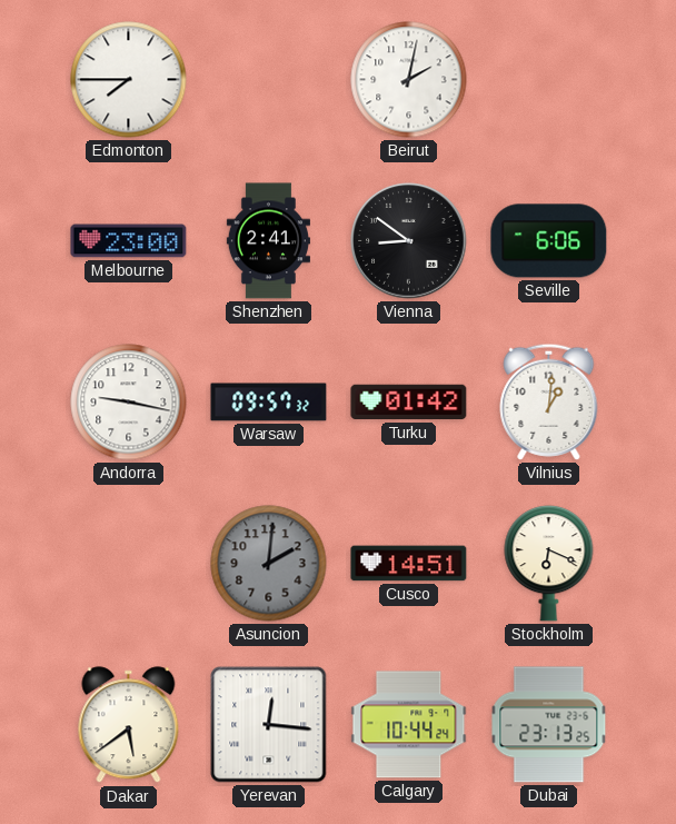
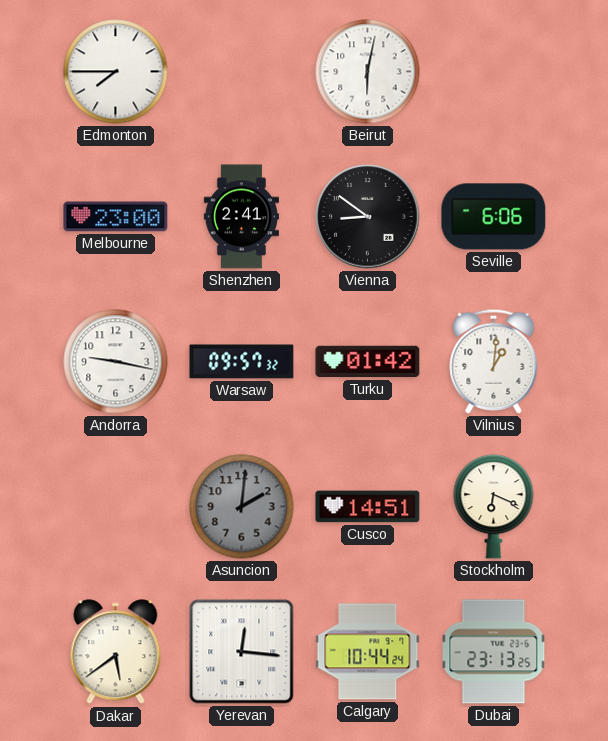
Beirut: 2:02 -> 6:02
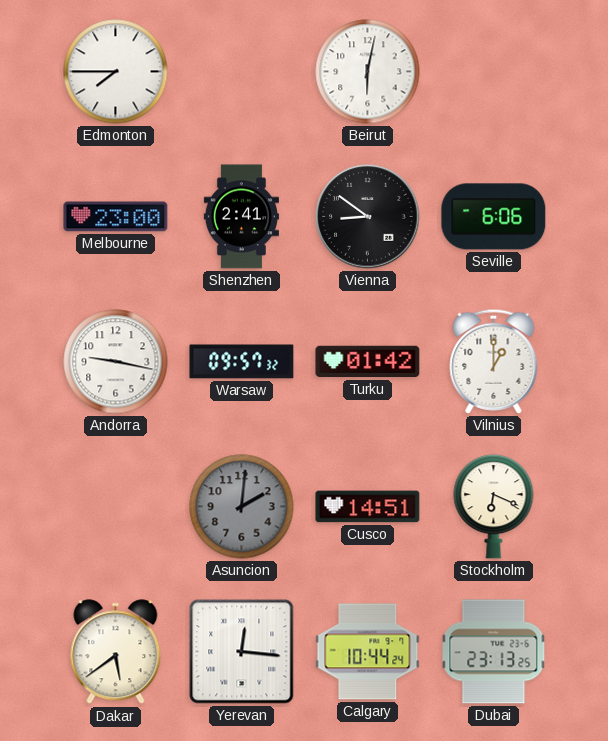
Vilnius: 1:01 -> 1:00
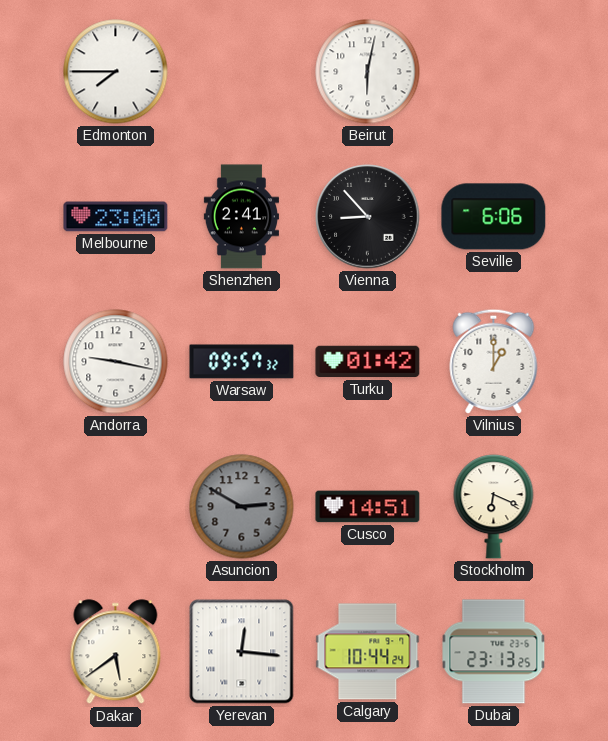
Vienna: 8:51 -> 8:53
Asuncion: 2:01 -> 2:50
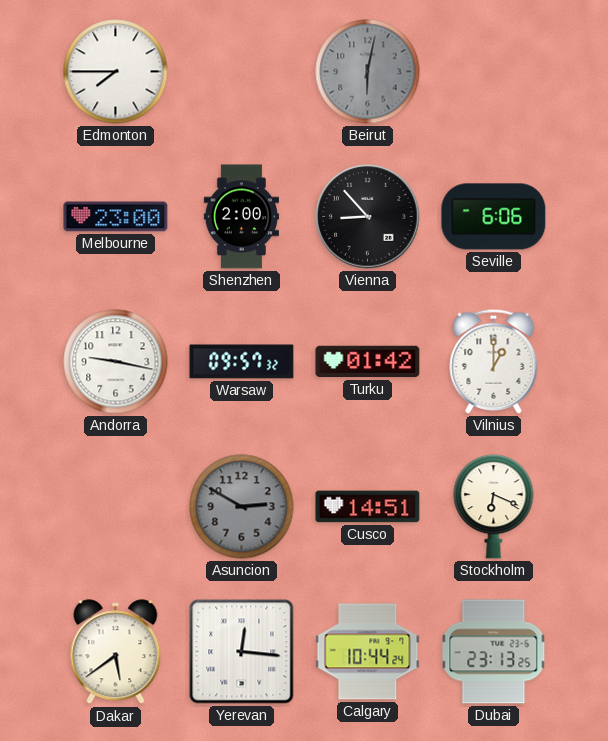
Beirut dial: white -> grey
Shenzhen: 2:41 -> 2:00
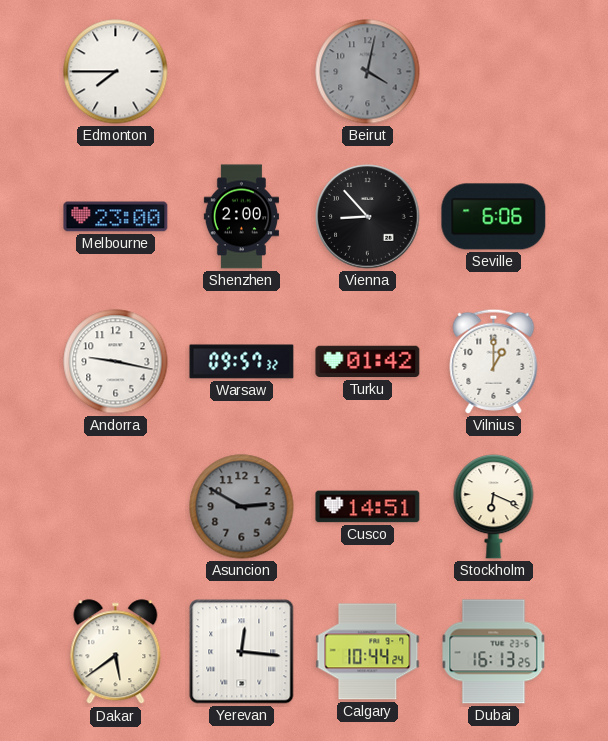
Beirut: 6:02 -> 4:02
Dubai: 23:13 -> 16:13
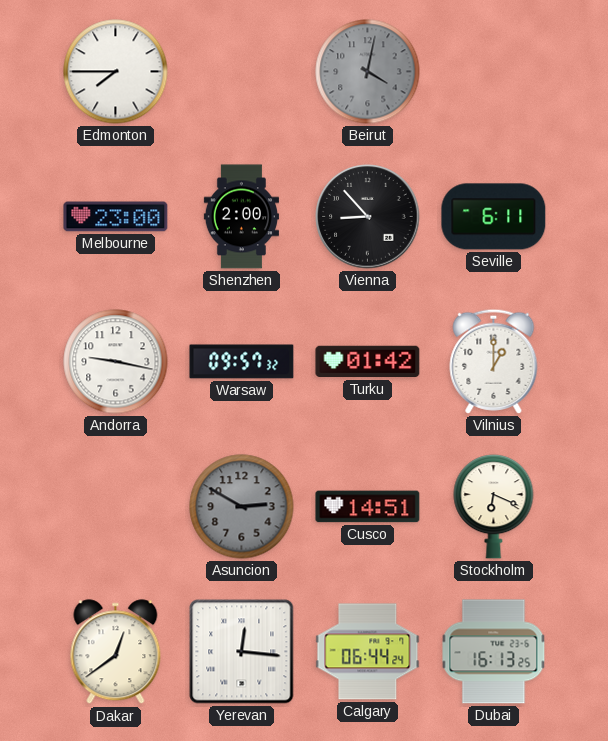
Seville: 6:06 -> 6:11
Dakar: 5:39 -> 12:39
Calgary: 10:44 -> 06:44
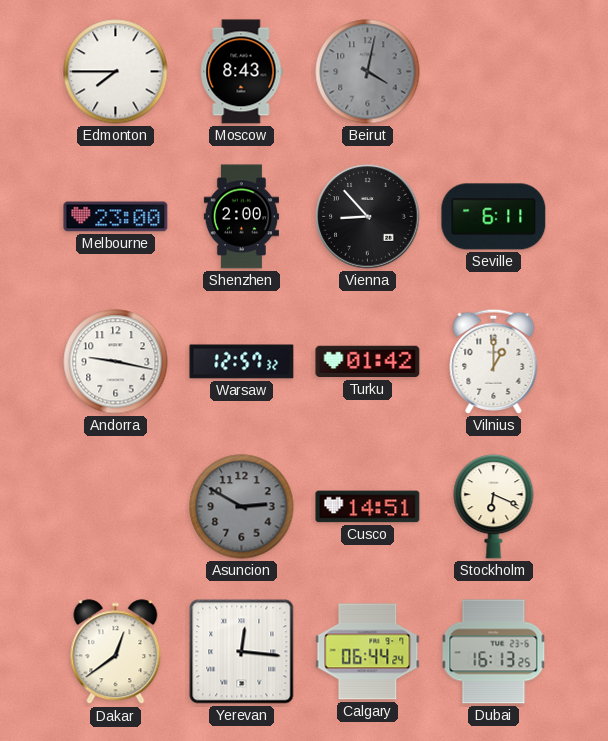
Moscow: none -> 8:43
Warsaw: 09:57 -> 12:57
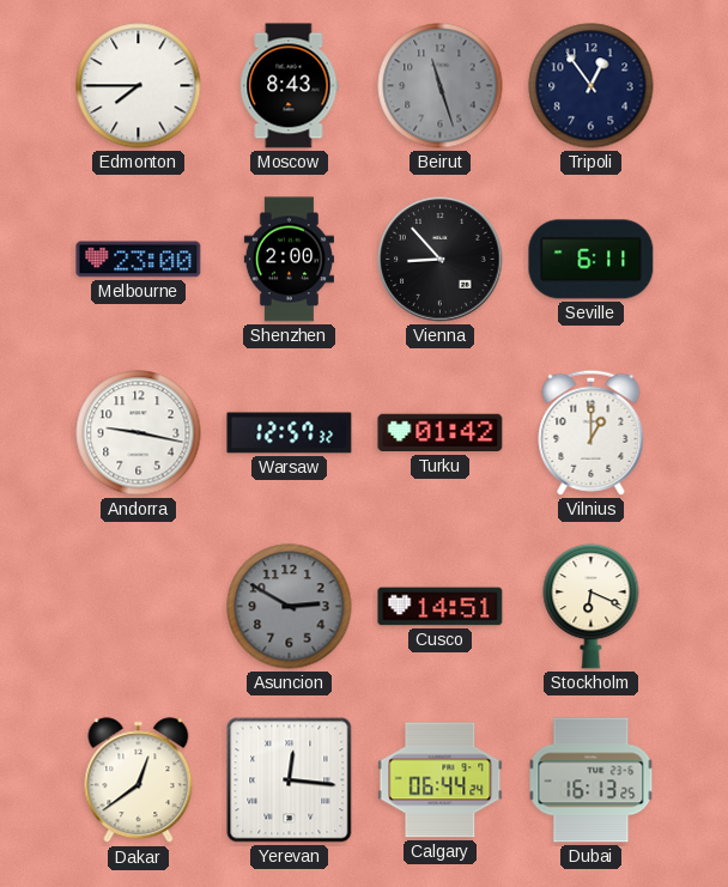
Beirut: 4:02 -> 11:27
Tripoli: none -> 12:54
